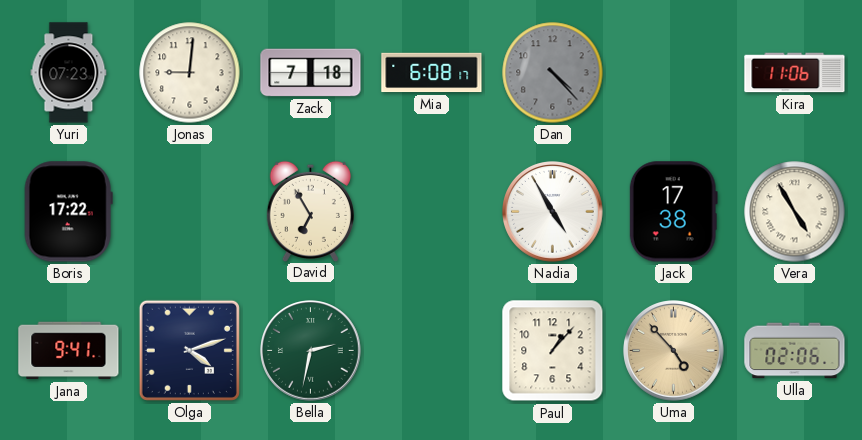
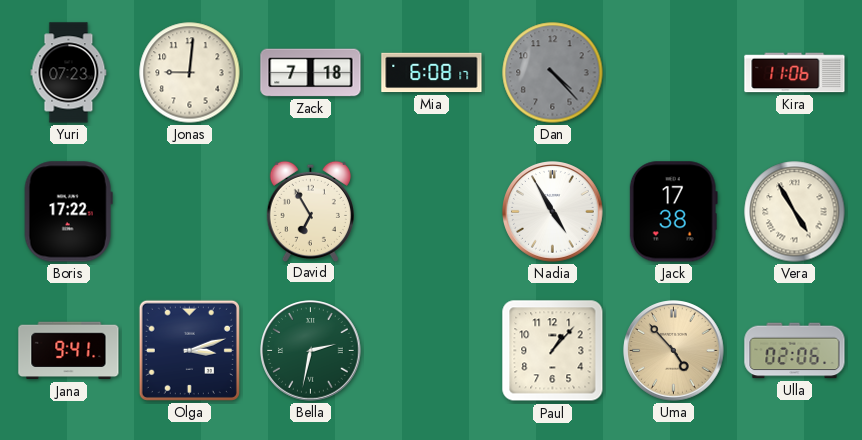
Olga: 4:12 -> 3:12
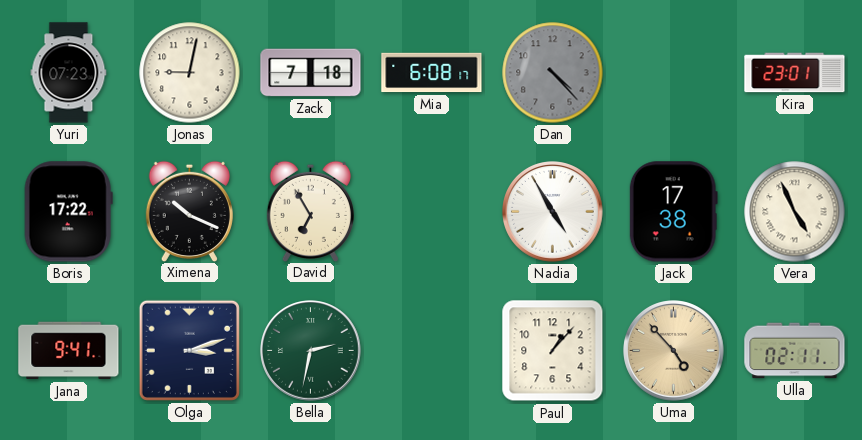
Jonas: 9:01 -> 9:02
Kira: 11:06 -> 23:01
Ximena: none -> 10:19
Vera: 4:55 -> 4:56
Ulla: 02:06 -> 02:11
